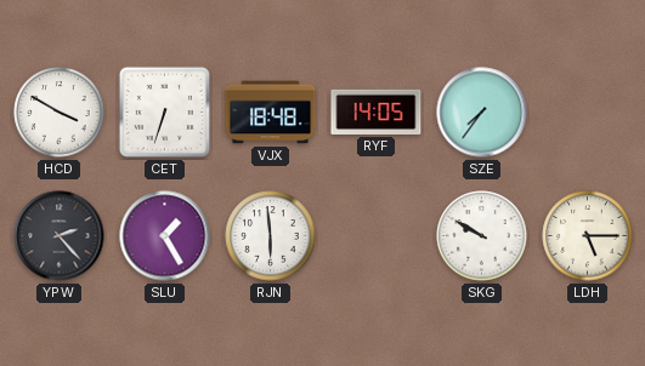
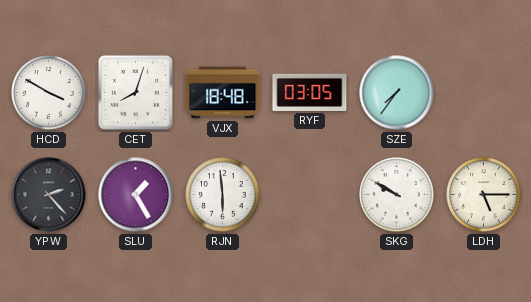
CET: 6:33 -> 8:03
RYF: 14:05 -> 03:05
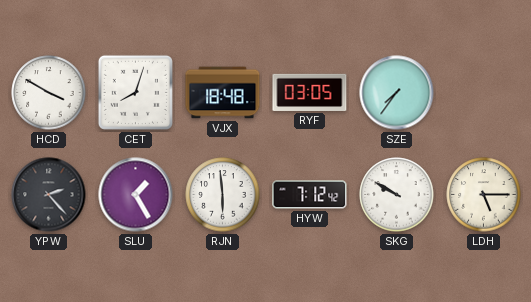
HYW: none -> 7:12
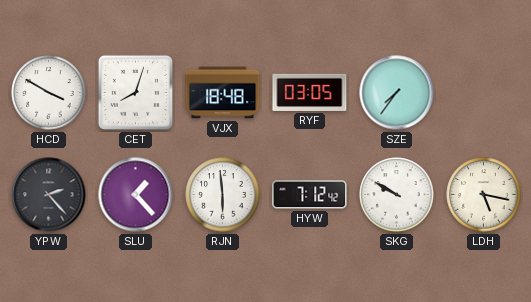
SLU: 1:25 -> 1:23
LDH: 5:15 -> 5:17
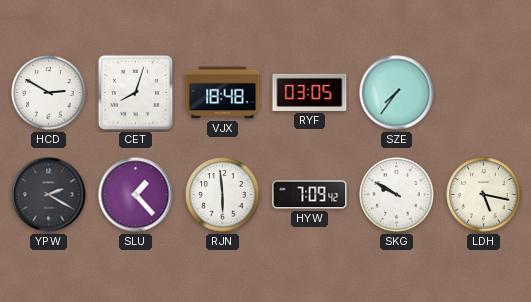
HCD: 3:50 -> 2:50
YPW: 2:23 -> 2:20
HYW: 7:12 -> 7:09
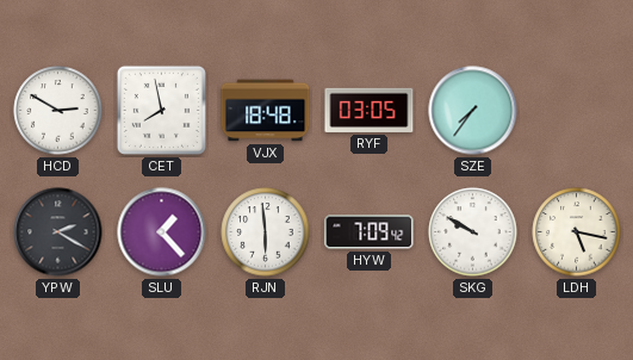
CET: 8:03 -> 7:58
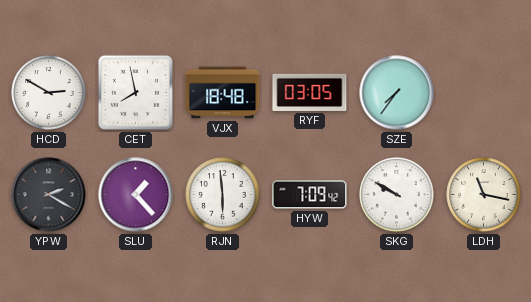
LDH: 5:17 -> 11:17
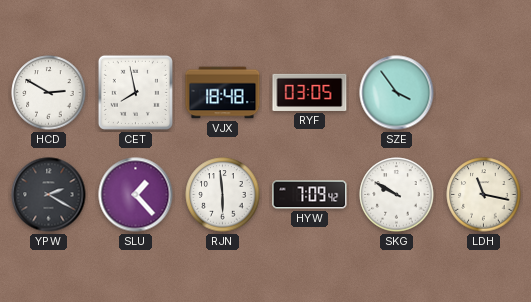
SZE: 7:36 -> 3:54
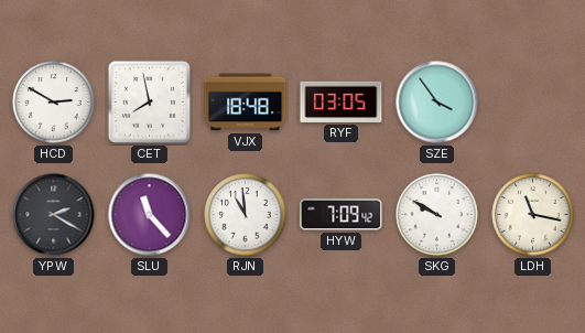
SLU: 1:23 -> 11:23
RJN: 5:59 -> 10:59
